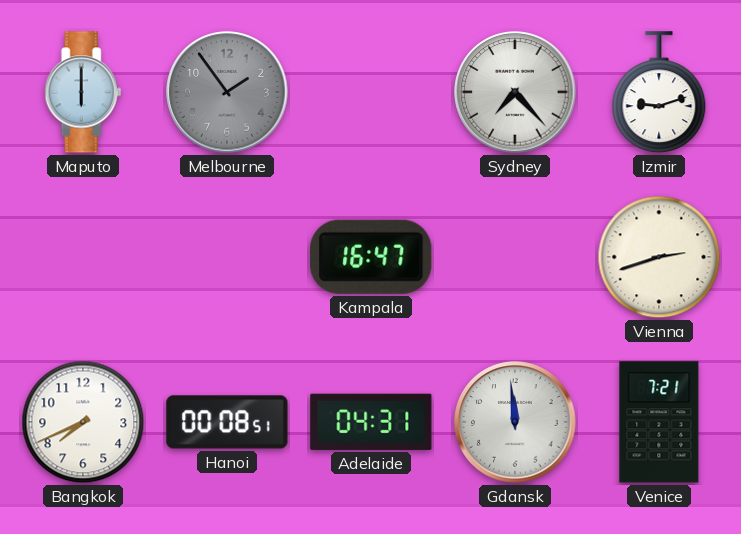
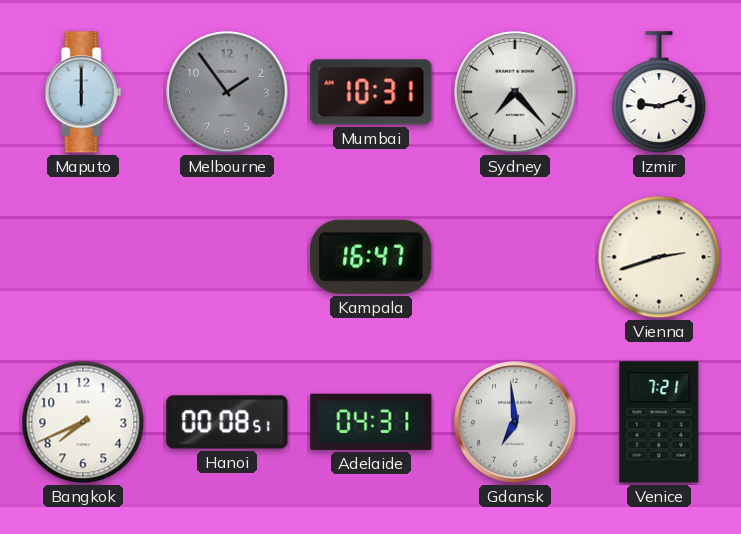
Mumbai: none -> 10:31
Gdansk: 11:59 -> 6:59
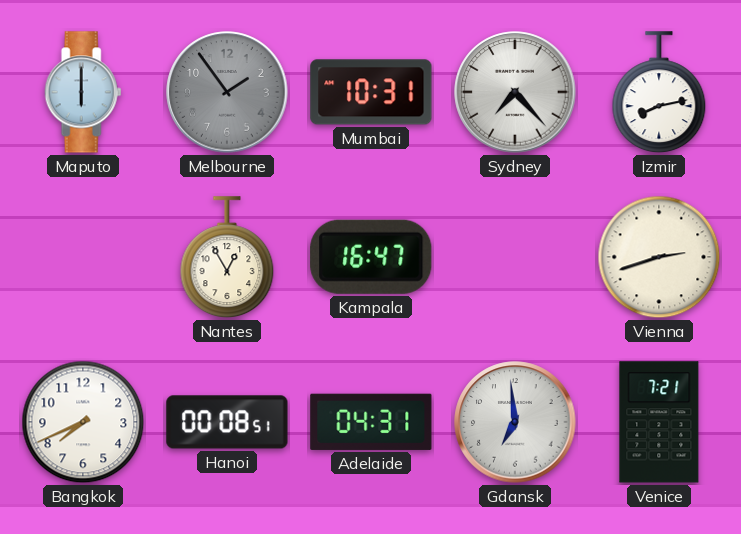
Izmir: 9:12 -> 8:13
Nantes: none -> 12:55
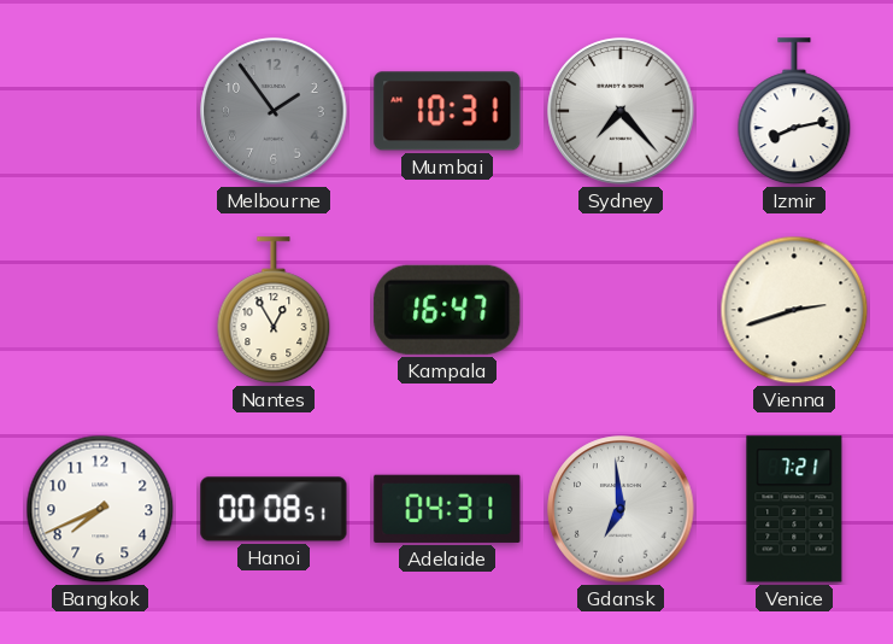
Maputo: 6:00 -> none
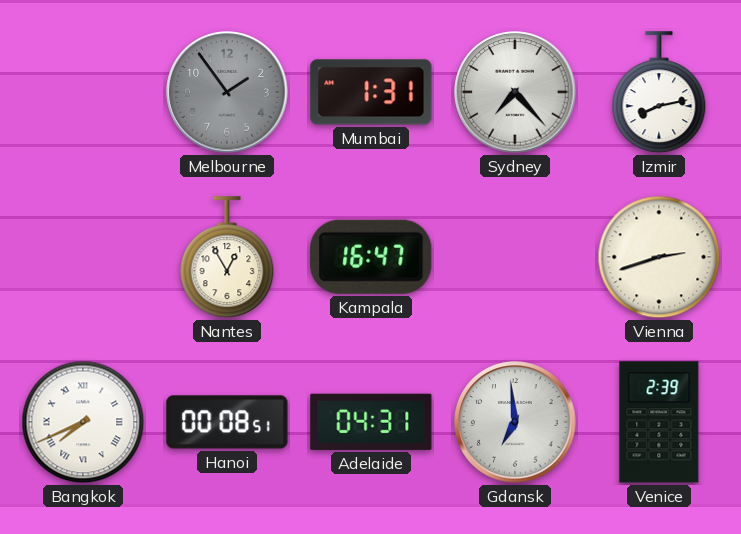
Mumbai: 10:31 -> 1:31
Bangkok numerals: Arabic -> Roman
Venice: 7:21 -> 2:39
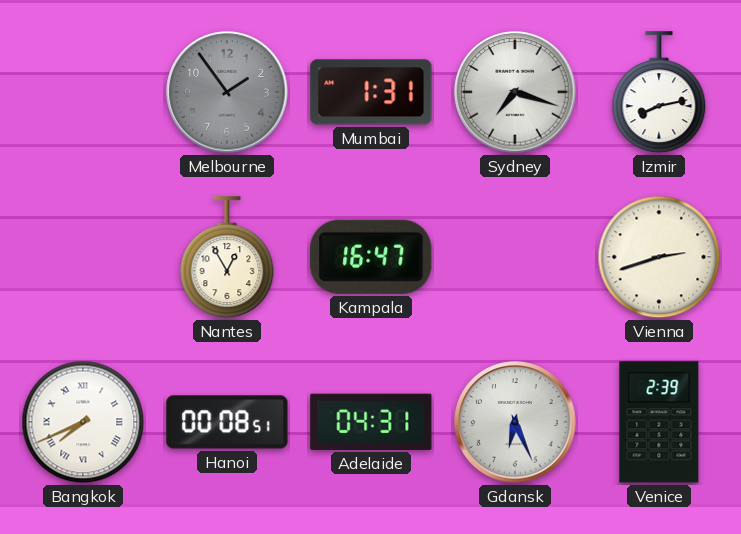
Sydney: 7:23 -> 7:18
Gdansk: 6:59 -> 6:26
